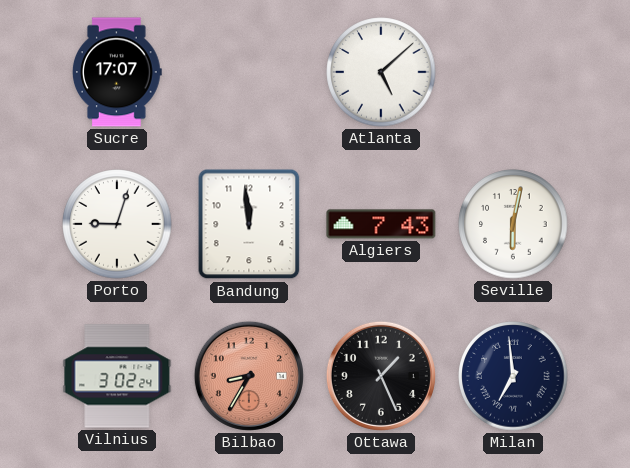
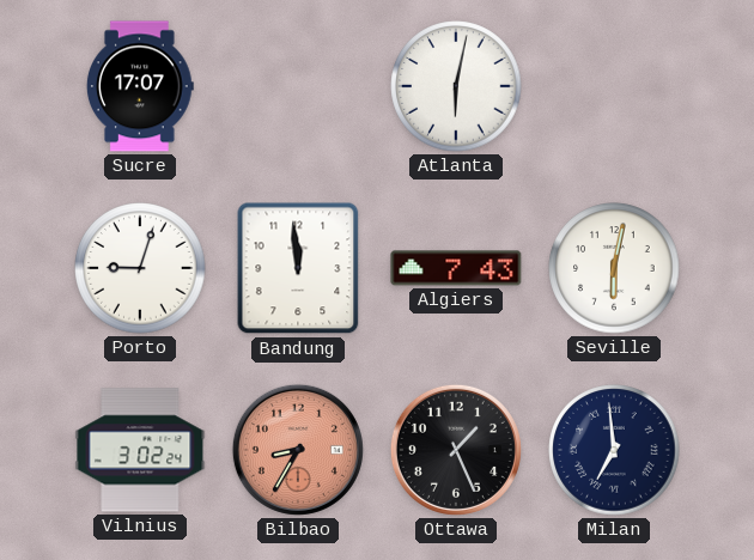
Atlanta: 5:08 -> 6:02
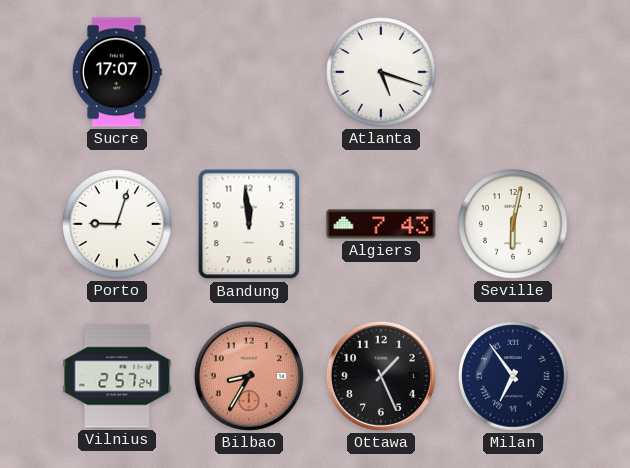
Atlanta: 6:02 -> 5:18
Vilnius: 3:02 -> 2:57
Milan: 6:59 -> 6:54
